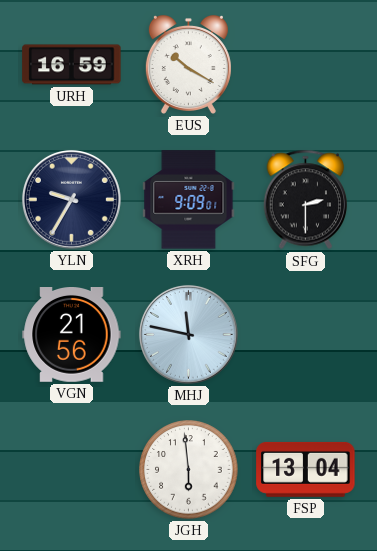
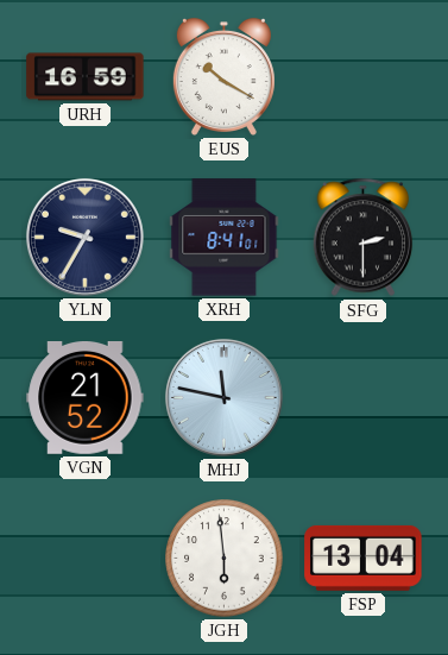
XRH: 9:09 -> 8:41
VGN: 21:56 -> 21:52
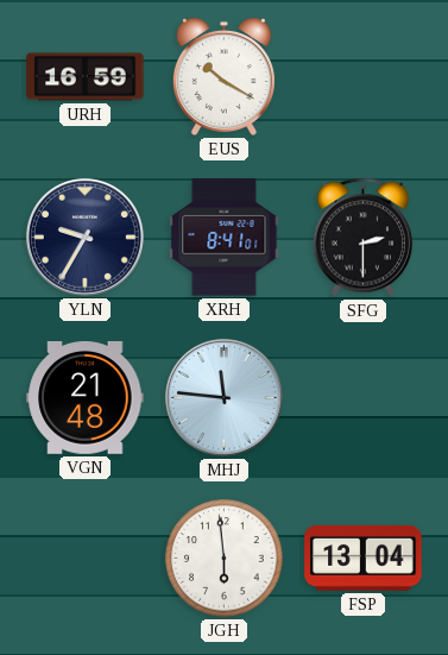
VGN: 21:52 -> 21:48
MHJ: 11:47 -> 11:46
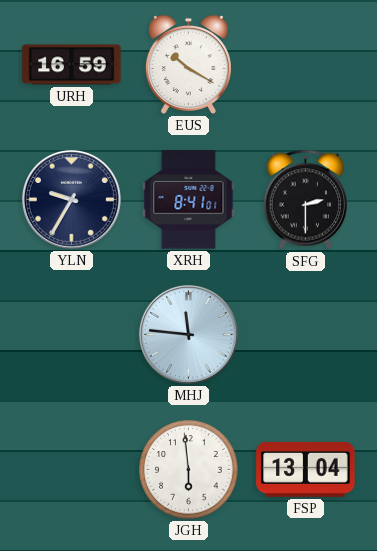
VGN: 21:48 -> none
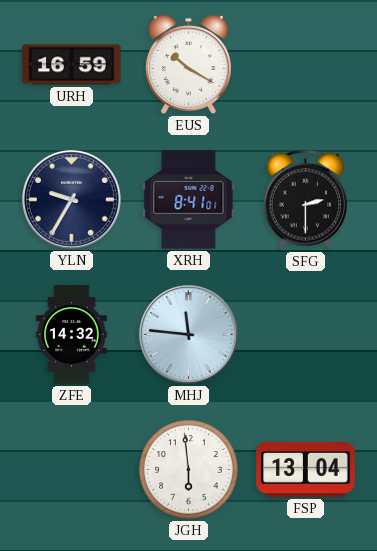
ZFE: none -> 14:32
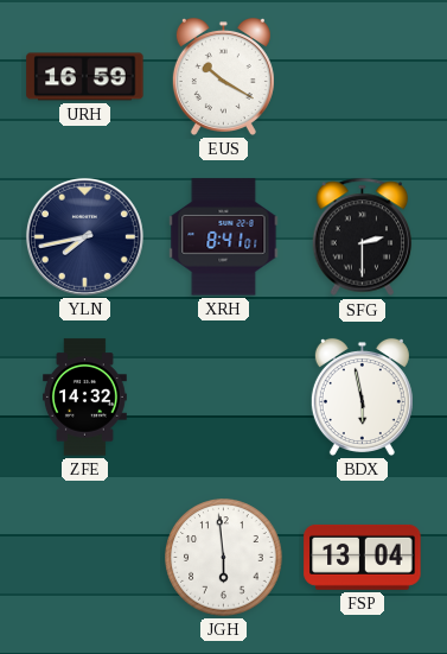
YLN: 9:35 -> 7:43
MHJ: 11:46 -> none
BDX: none -> 5:58
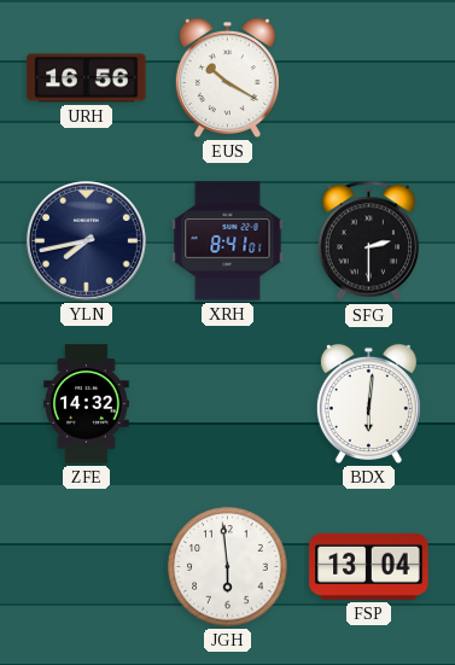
URH: 16:59 -> 16:56
BDX: 5:58 -> 6:01
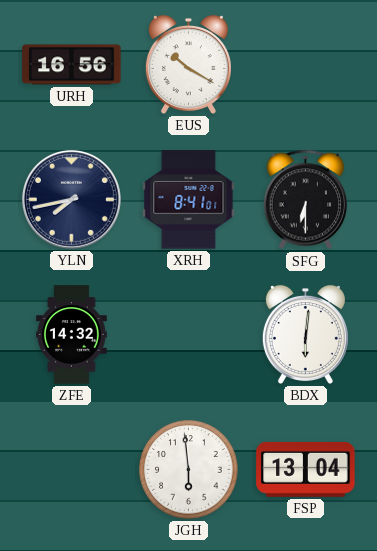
SFG: 2:30 -> 6:30
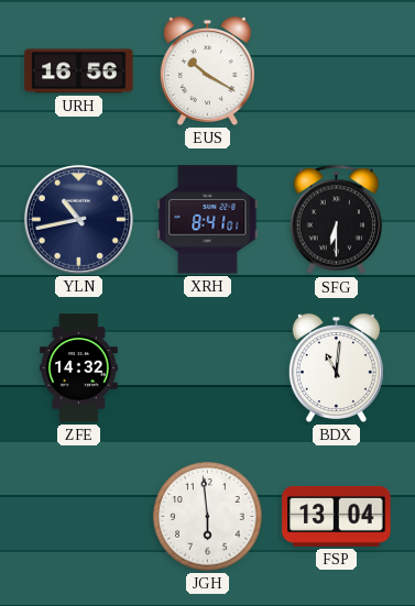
YLN: 7:43 -> 10:43
BDX: 6:01 -> 11:01
